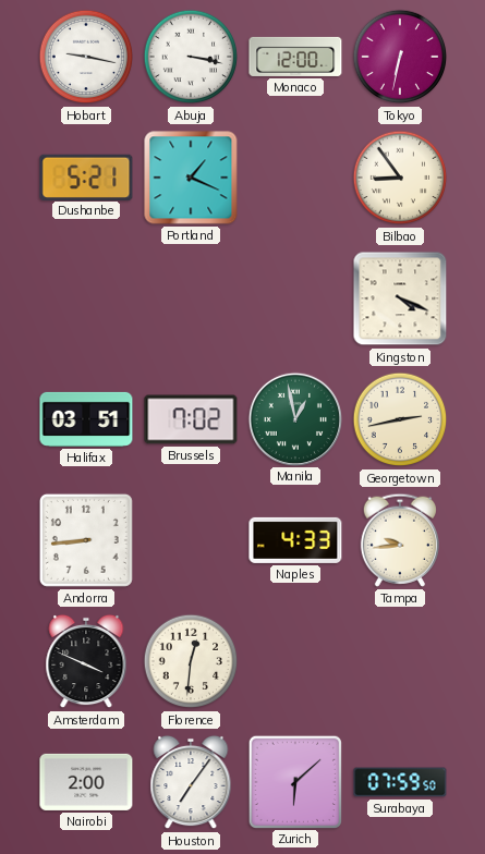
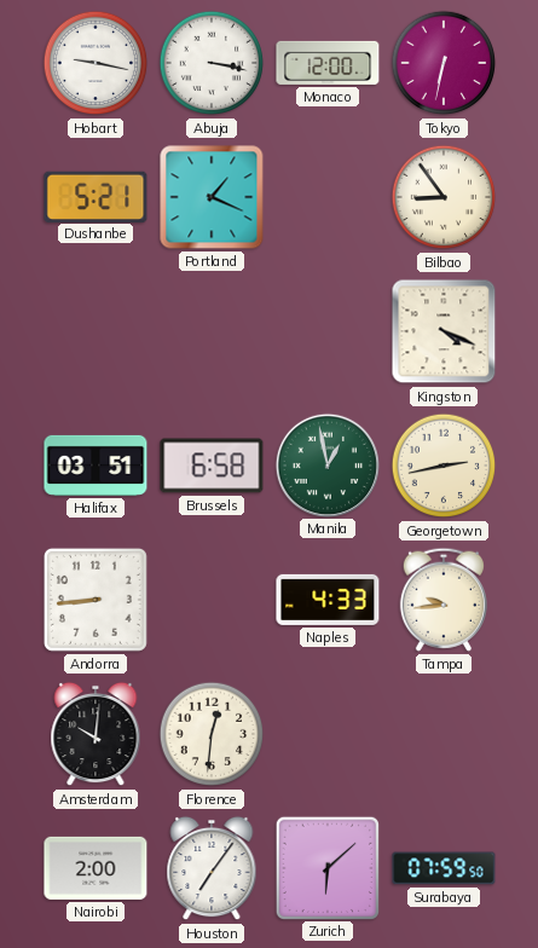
Brussels: 7:02 -> 6:58
Amsterdam: 3:49 -> 10:01
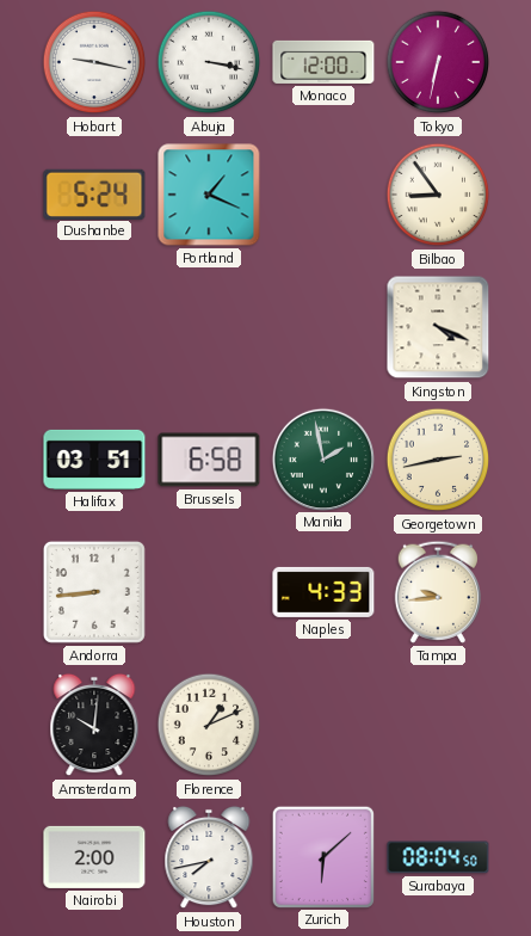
Dushanbe: 5:21 -> 5:24
Manila: 12:58 -> 1:58
Florence: 12:31 -> 1:11
Houston: 7:06 -> 7:43
Surabaya: 07:59 -> 08:04
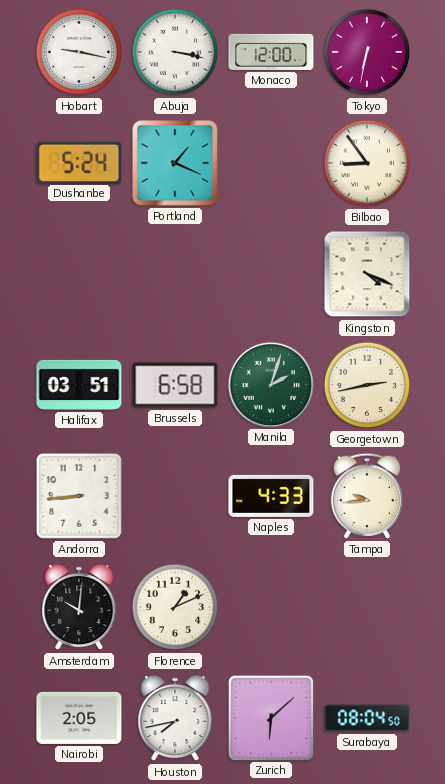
Manila: 1:58 -> 2:03
Nairobi: 2:00 -> 2:05
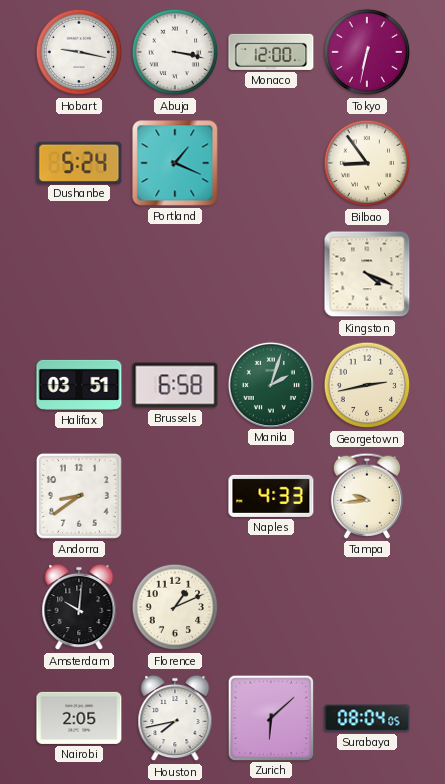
Andorra: 8:44 -> 8:39
Surabaya: 08:04:50 -> 08:04:05
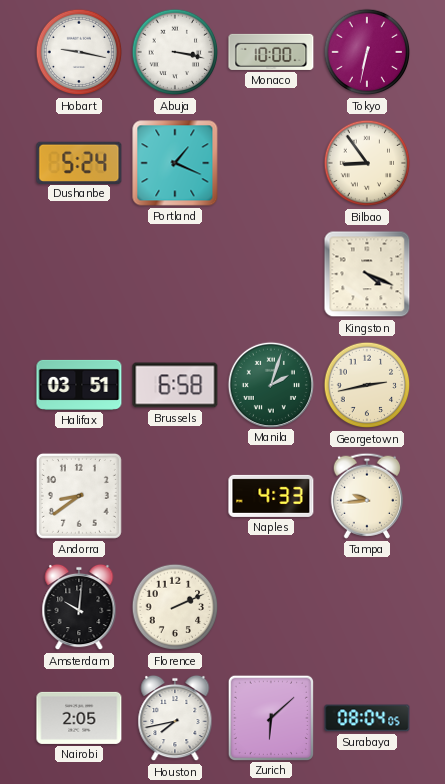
Monaco: 12:00 -> 10:00
Florence: 1:11 -> 2:11
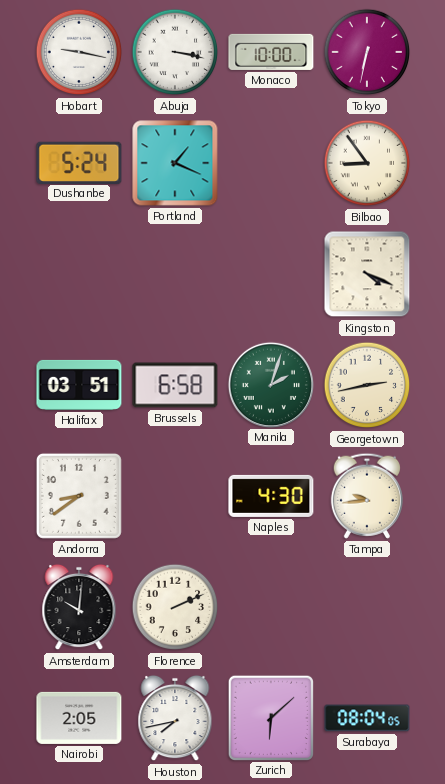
Naples: 4:33 -> 4:30
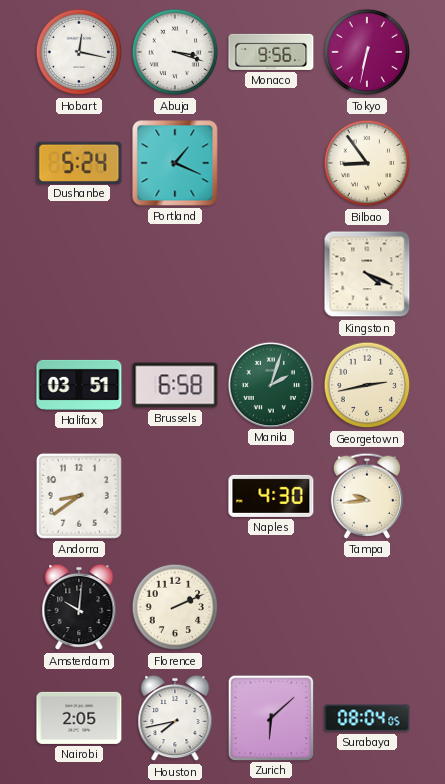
Hobart: 9:17 -> 12:17
Abuja: 3:17 -> 3:18
Monaco: 10:00 -> 9:56
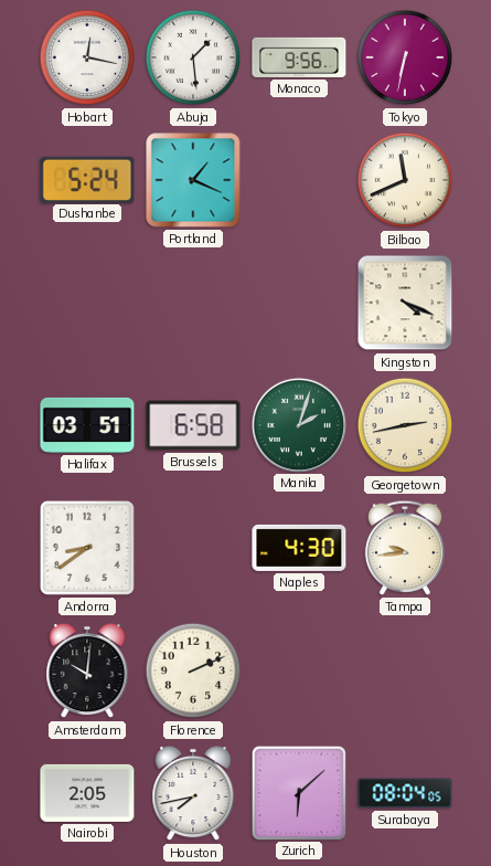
Abuja: 3:18 -> 1:29
Bilbao: 8:54 -> 11:41
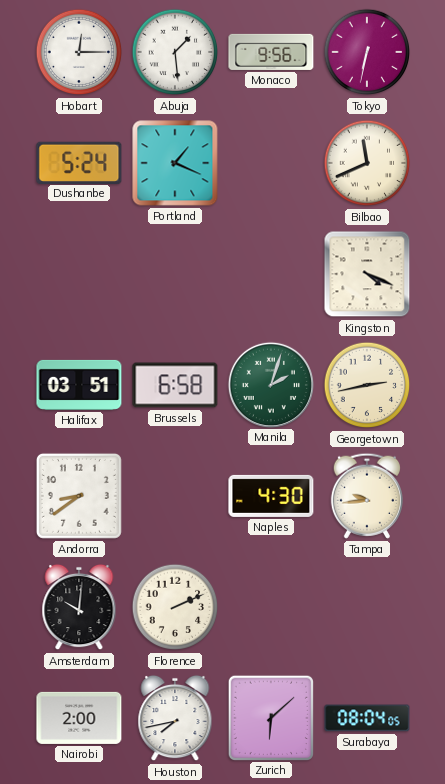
Hobart: 12:17 -> 12:15
Nairobi: 2:05 -> 2:00
